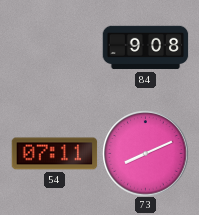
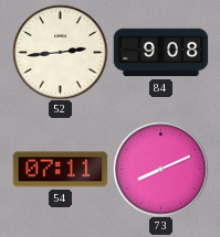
52: none -> 2:44
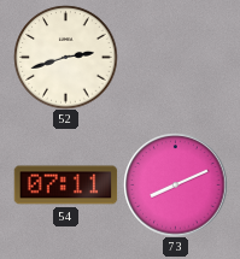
52: 2:44 -> 2:42
84: 9:08 -> none
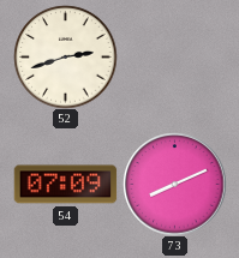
54: 07:11 -> 07:09
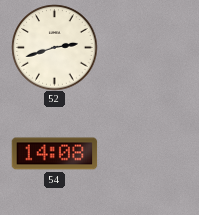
54: 07:09 -> 14:08
73: 8:11 -> none
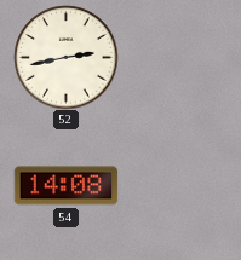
52: 2:42 -> 2:43
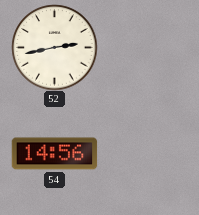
54: 14:08 -> 14:56
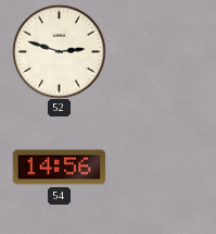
52: 2:43 -> 2:48
